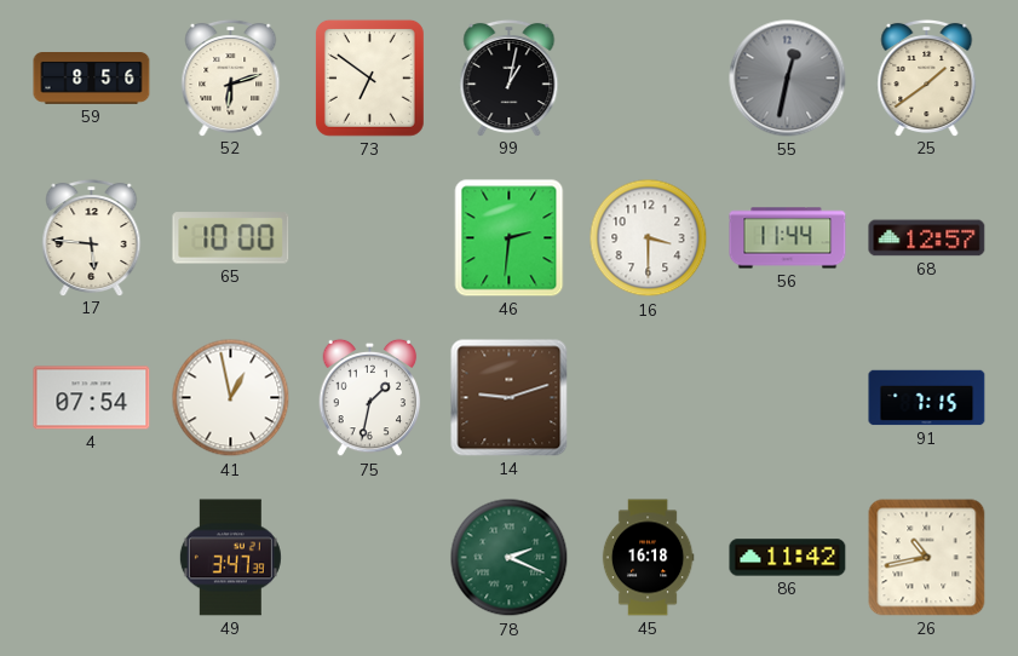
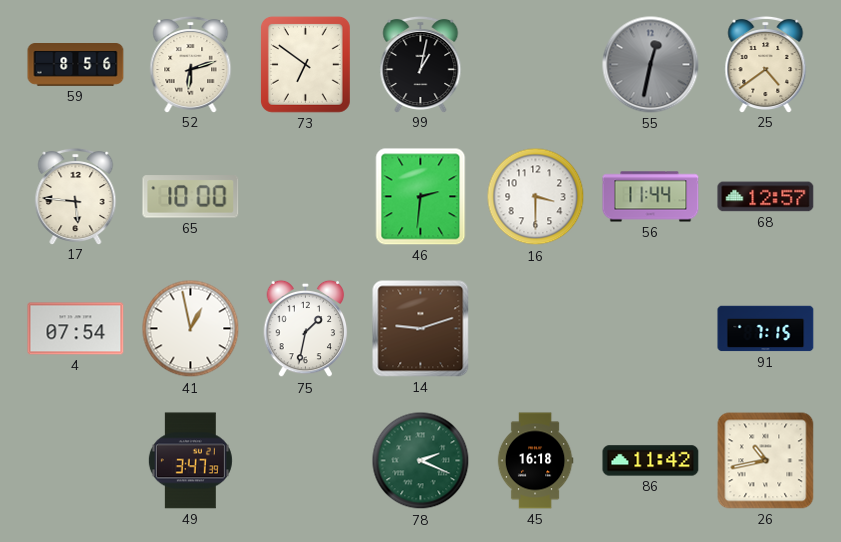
25: 1:39 -> 4:39
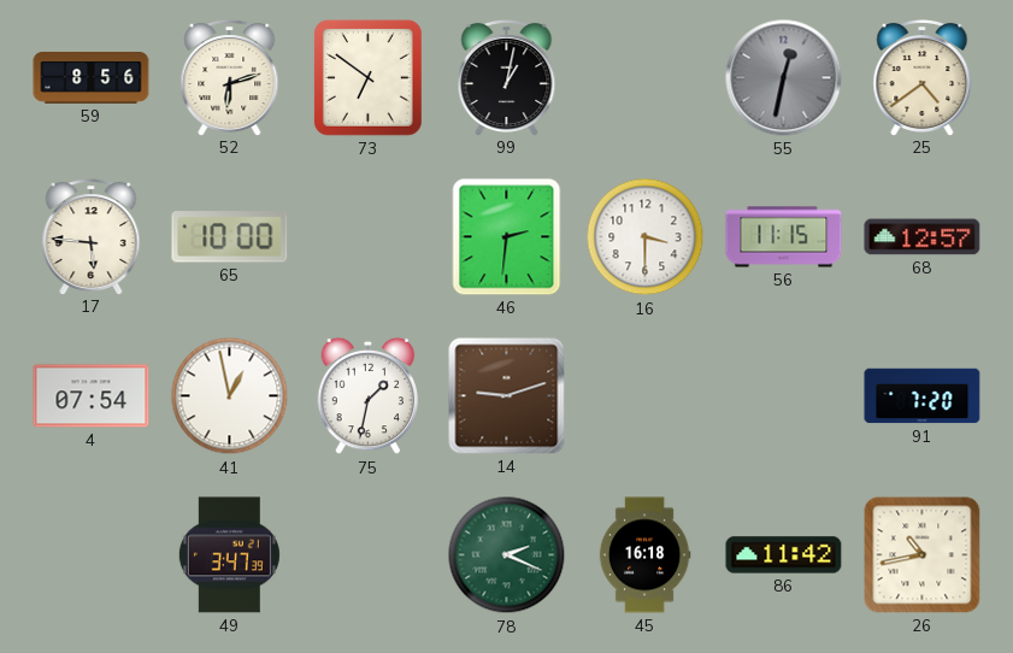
56: 11:44 -> 11:15
91: 7:15 -> 7:20
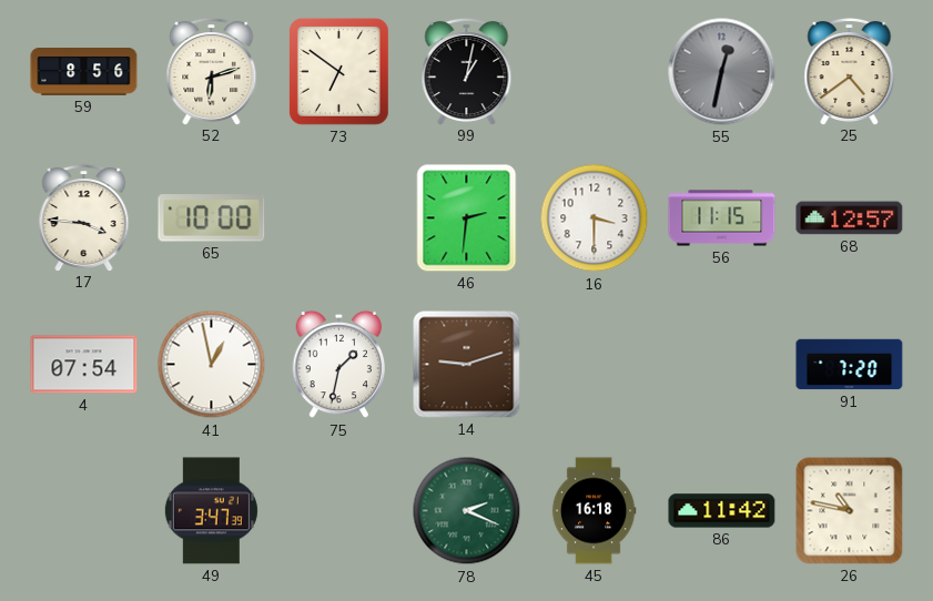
17: 5:46 -> 3:46
26: 10:43 -> 10:47
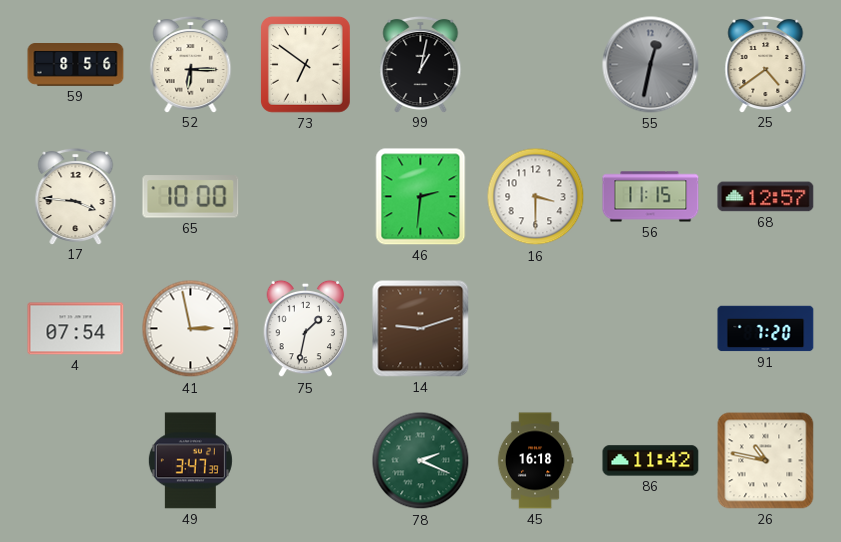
52: 6:12 -> 6:15
41: 12:58 -> 2:58
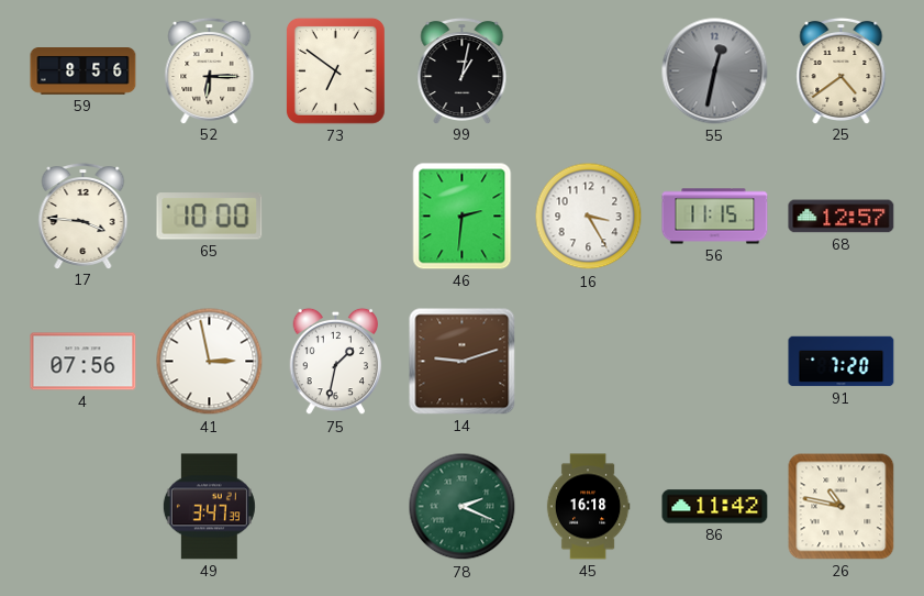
16: 3:30 -> 3:25
4: 07:54 -> 07:56
